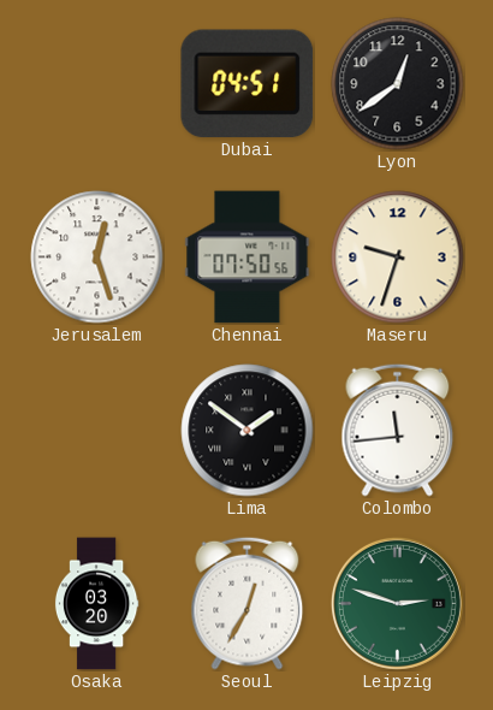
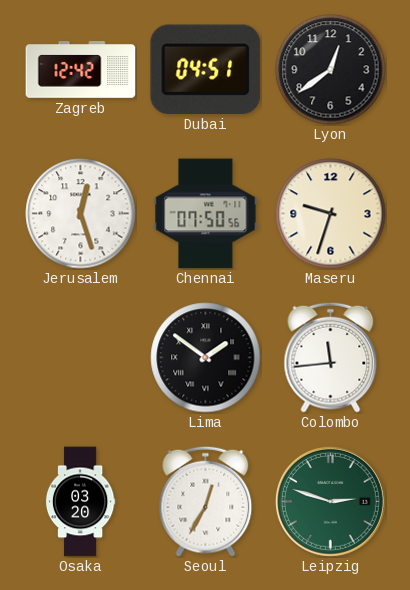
Zagreb: none -> 12:42
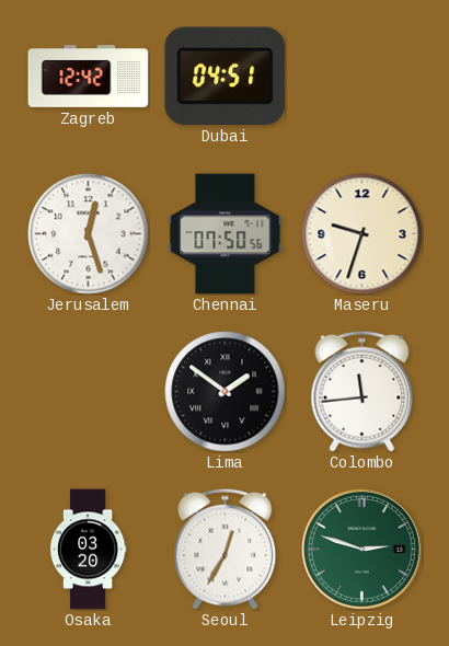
Lyon: 12:39 -> none
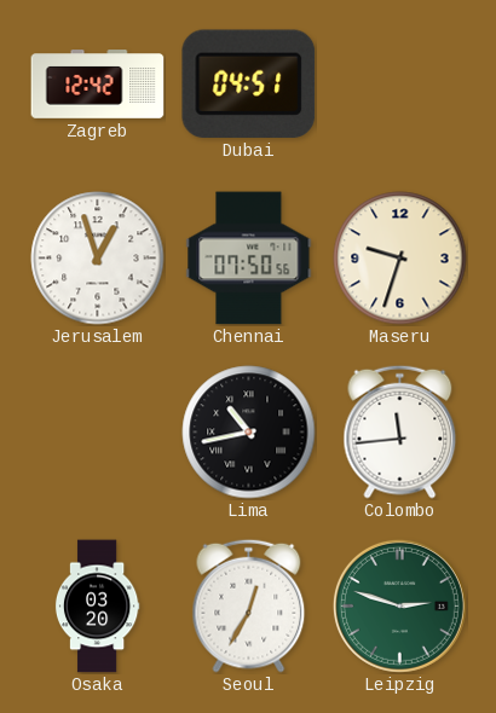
Jerusalem: 12:27 -> 12:57
Lima: 1:51 -> 10:43
